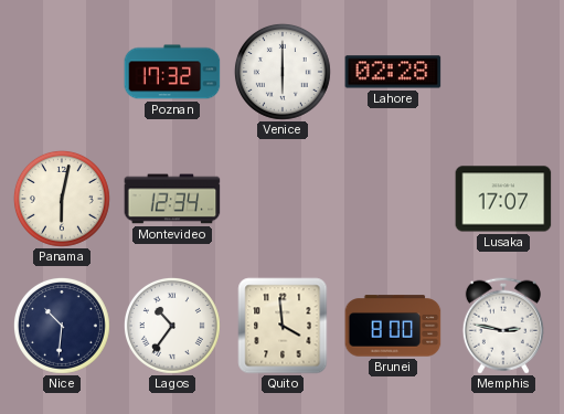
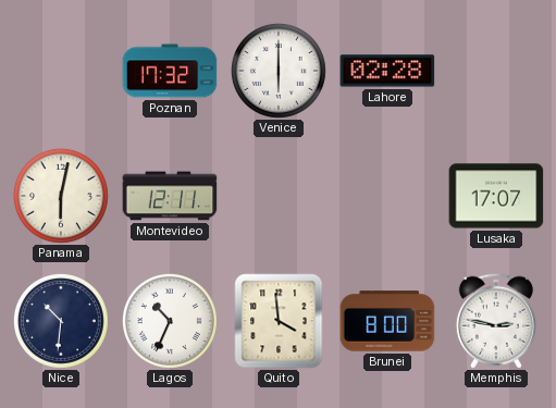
Montevideo: 12:34 -> 12:11
Lagos: 10:36 -> 10:34
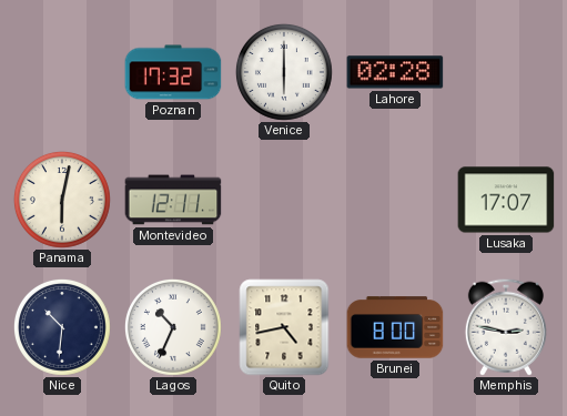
Quito: 3:59 -> 4:43
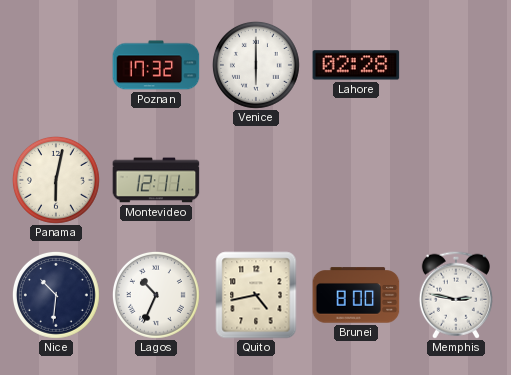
Lusaka: 17:07 -> none
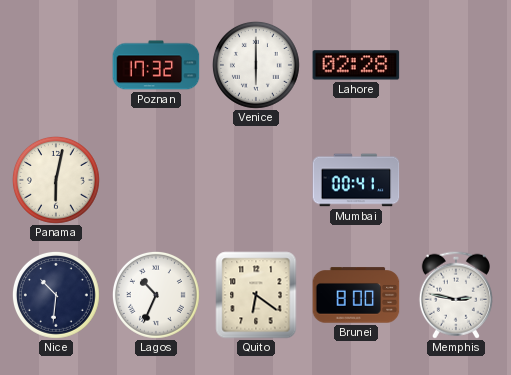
Montevideo: 12:11 -> none
Mumbai: none -> 00:41
Quito: 4:43 -> 6:21
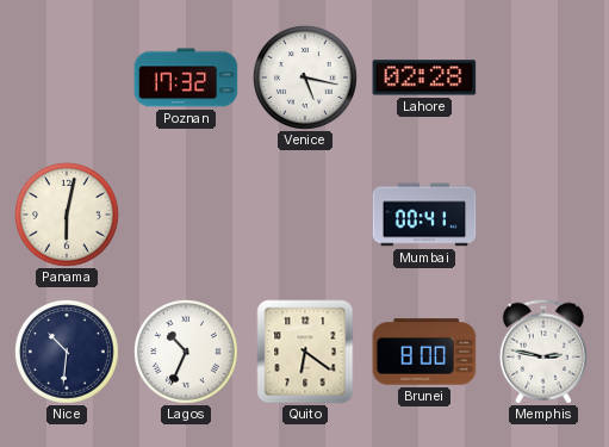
Venice: 6:00 -> 5:17
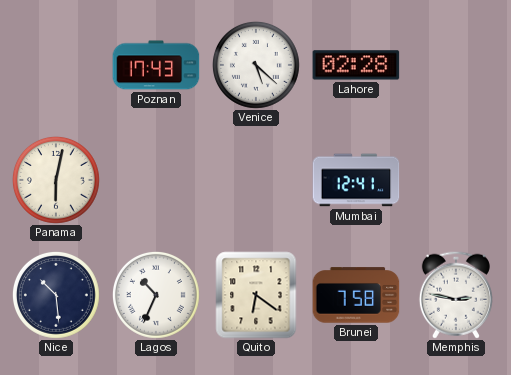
Poznan: 17:32 -> 17:43
Venice: 5:17 -> 5:22
Mumbai: 00:41 -> 12:41
Nice: 10:31 -> 10:29
Brunei: 8:00 -> 7:58
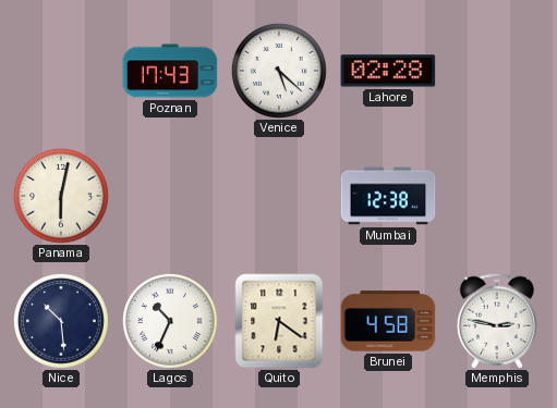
Mumbai: 12:41 -> 12:38
Brunei: 7:58 -> 4:58
